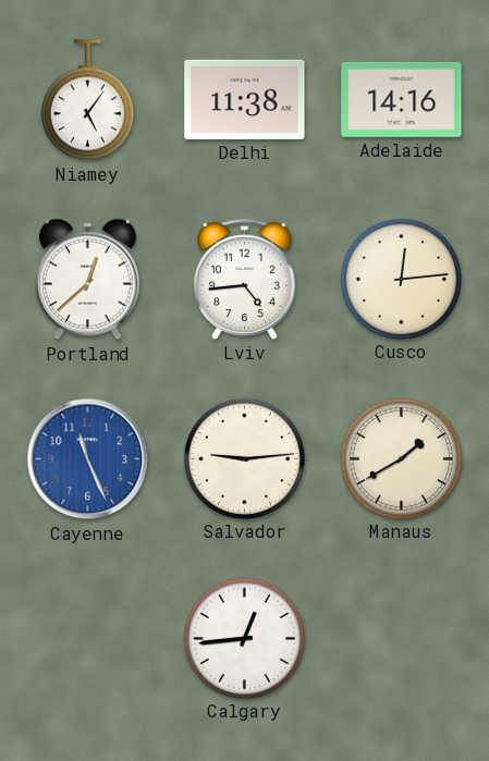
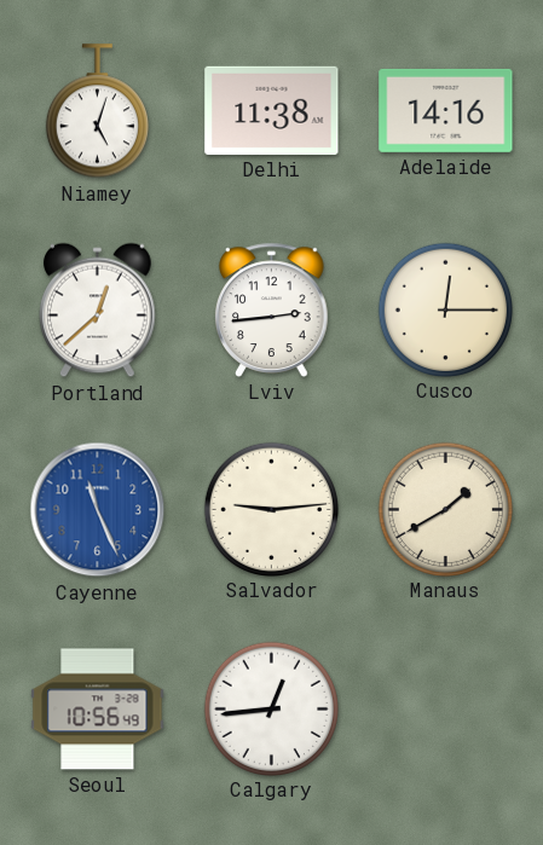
Niamey: 5:06 -> 5:03
Lviv: 4:44 -> 2:44
Cusco: 12:14 -> 12:15
Seoul: none -> 10:56
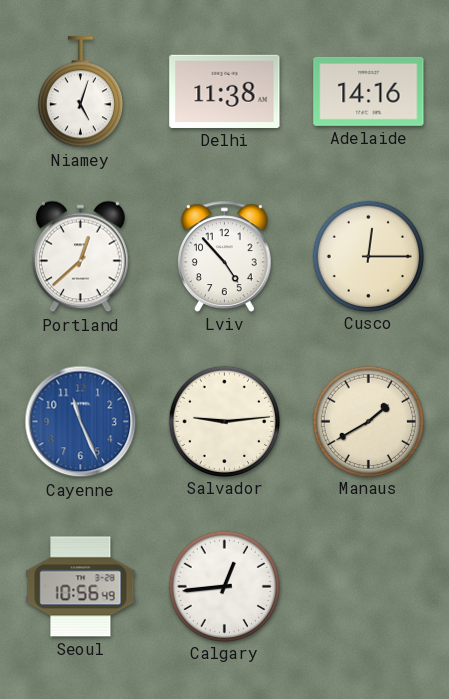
Lviv: 2:44 -> 4:53
